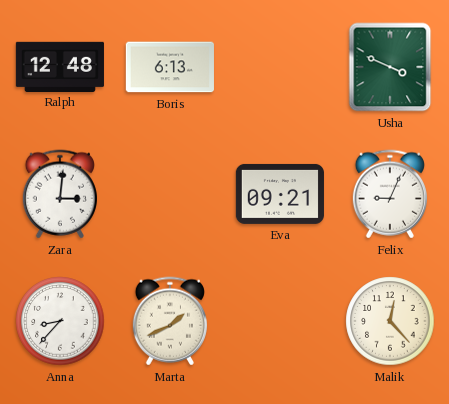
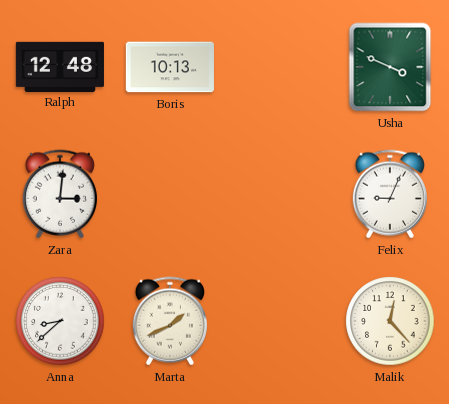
Boris: 6:13 -> 10:13
Eva: 09:21 -> none
Anna: 8:37 -> 8:38
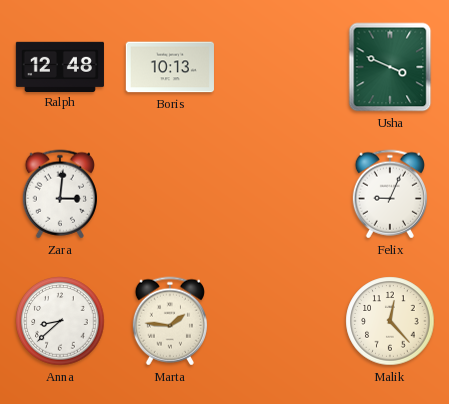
Marta: 1:41 -> 1:46
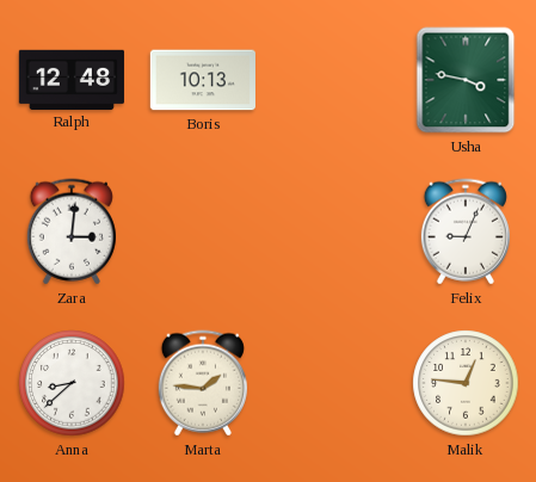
Usha: 3:49 -> 3:47
Malik: 12:23 -> 12:46
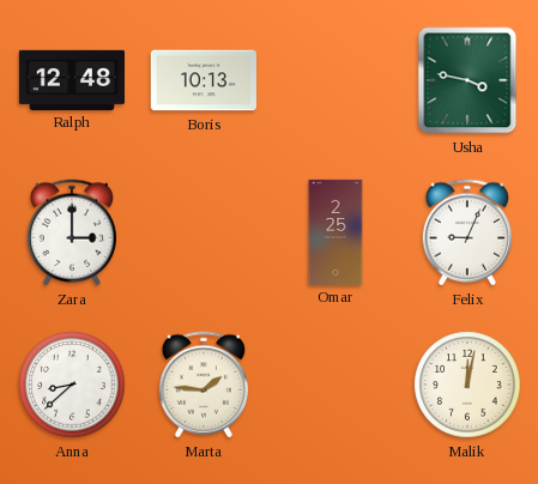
Zara: 3:01 -> 3:00
Omar: none -> 2:25
Malik: 12:46 -> 12:02
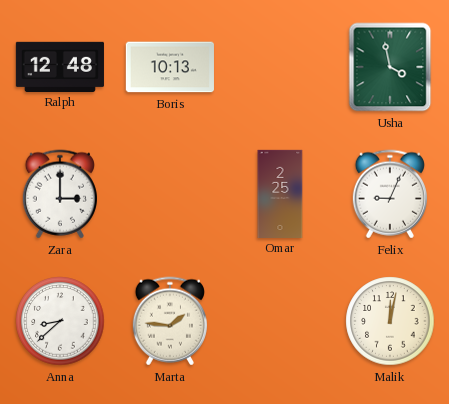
Usha: 3:47 -> 3:58
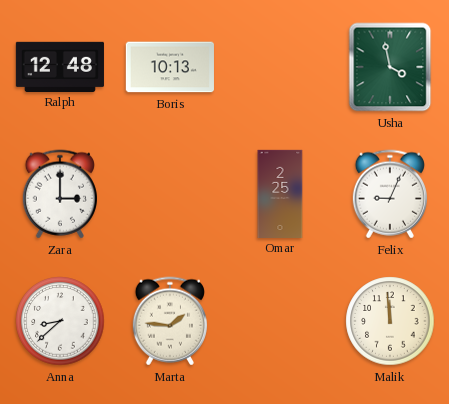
Malik: 12:02 -> 11:59
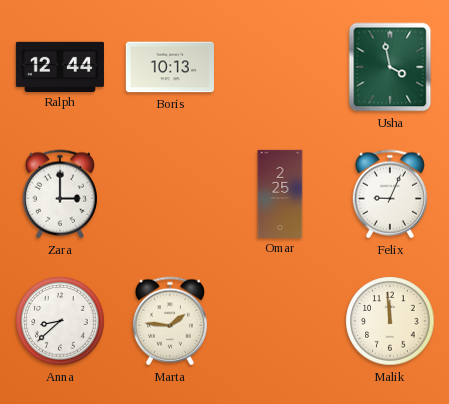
Ralph: 12:48 -> 12:44
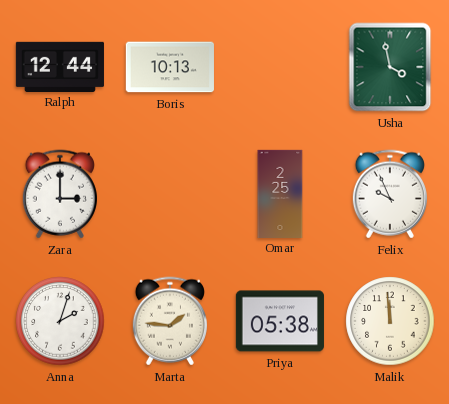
Felix: 9:04 -> 9:56
Anna: 8:38 -> 2:03
Priya: none -> 05:38
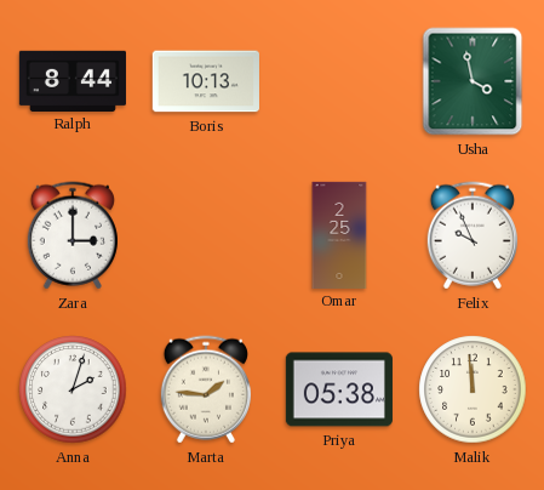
Ralph: 12:44 -> 8:44
